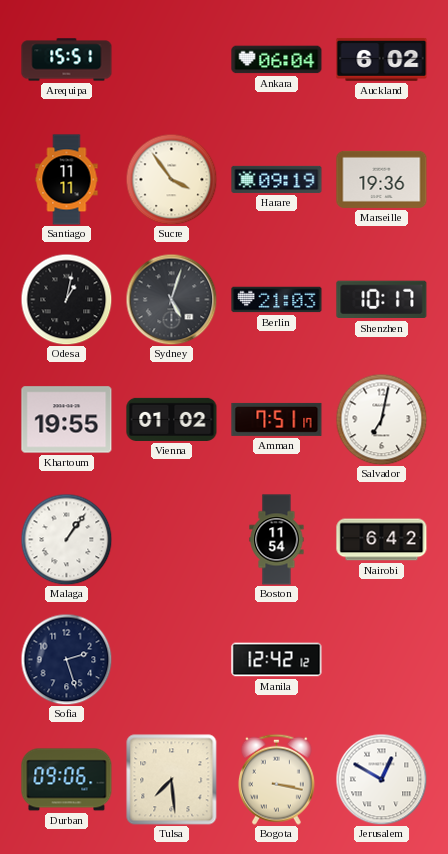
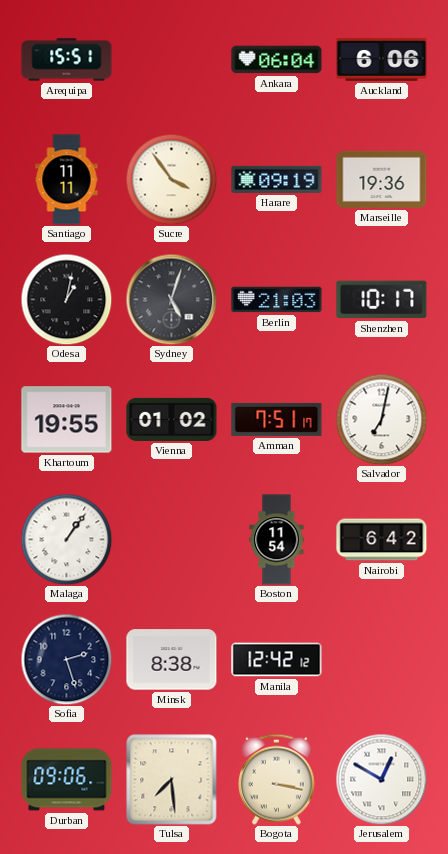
Auckland: 6:02 -> 6:06
Minsk: none -> 8:38
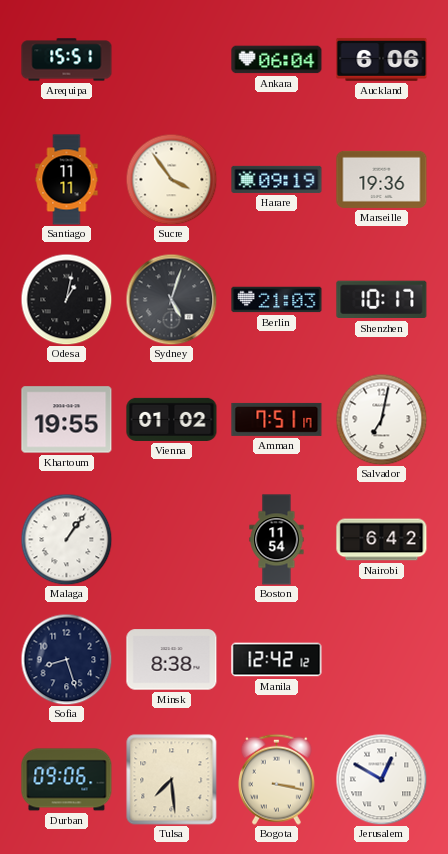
Sofia: 2:27 -> 8:27
